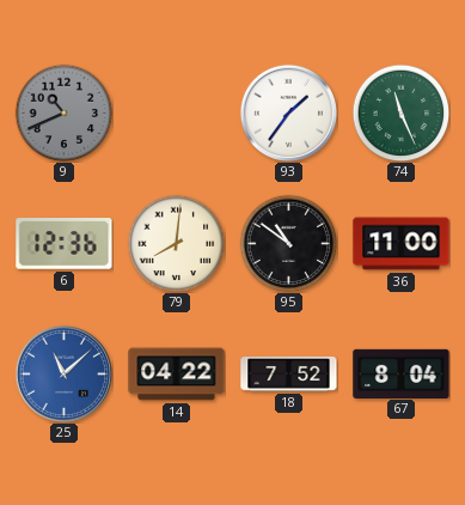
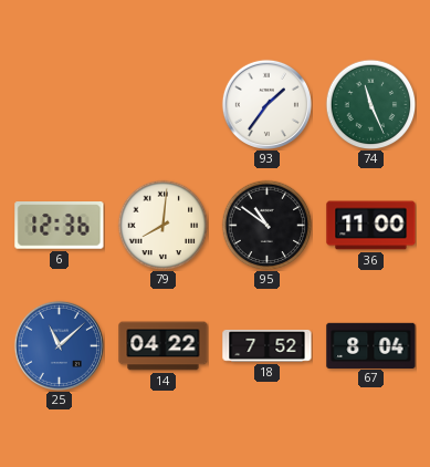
9: 10:41 -> none
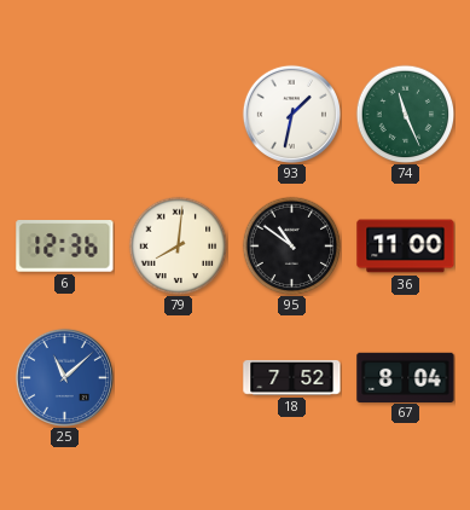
93: 1:36 -> 1:32
14: 04:22 -> none
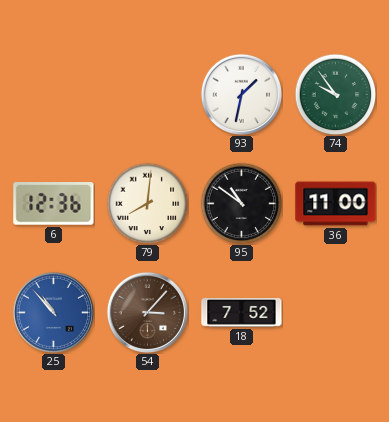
74: 11:26 -> 9:54
25: 11:08 -> 10:53
54: none -> 3:07
67: 8:04 -> none
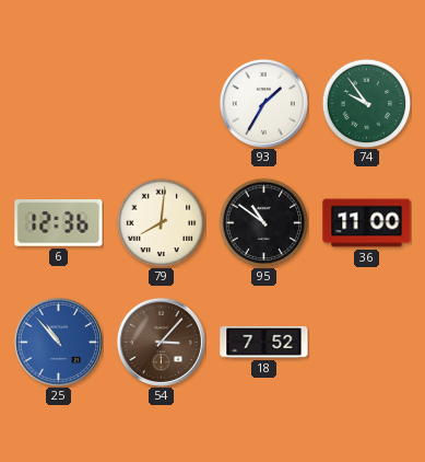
93: 1:32 -> 1:35
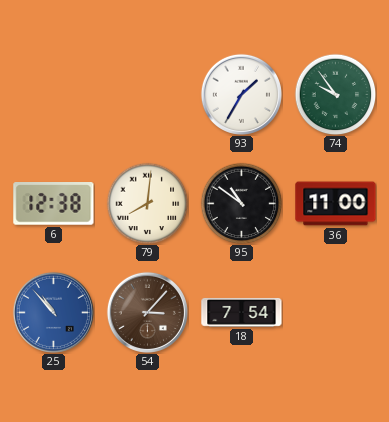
6: 12:36 -> 12:38
18: 7:52 -> 7:54
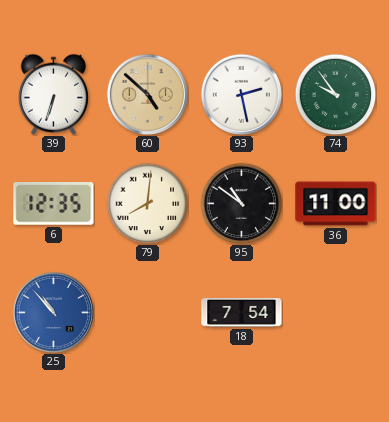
39: none -> 6:33
60: none -> 4:52
93: 1:35 -> 2:28
6: 12:38 -> 12:35
54: 3:07 -> none
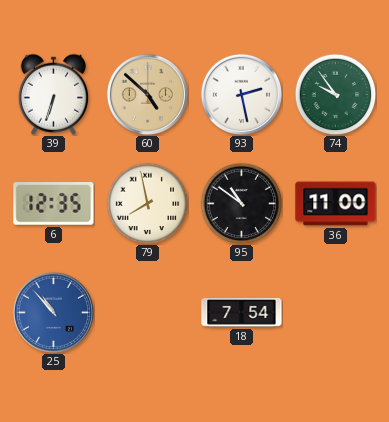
79: 8:01 -> 7:58
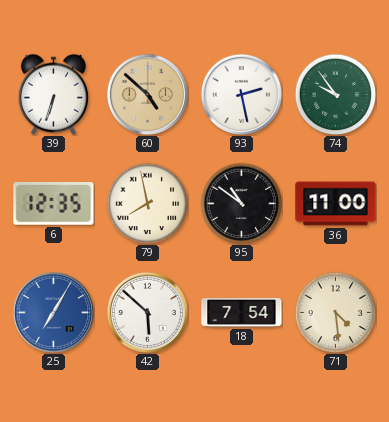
25: 10:53 -> 7:05
42: none -> 5:52
71: none -> 4:29
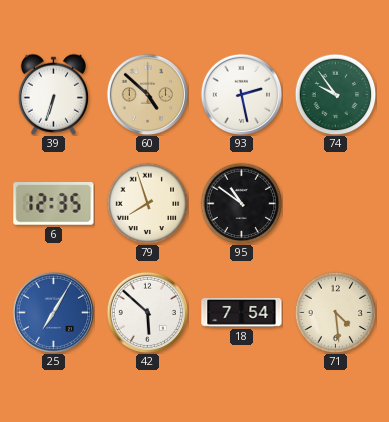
79: 7:58 -> 7:57
36: 11:00 -> none
